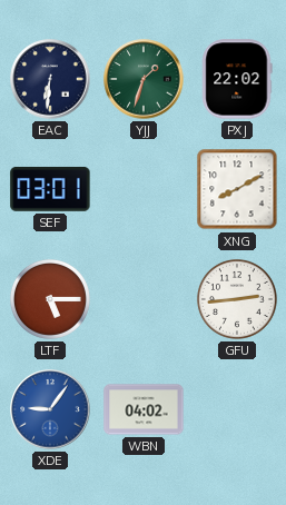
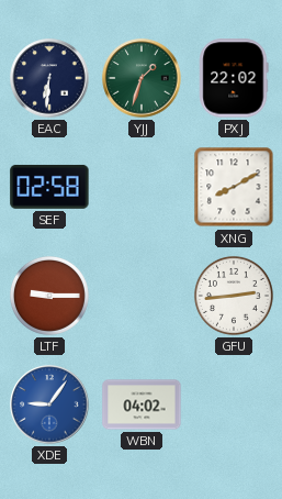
SEF: 03:01 -> 02:58
LTF: 5:15 -> 9:15
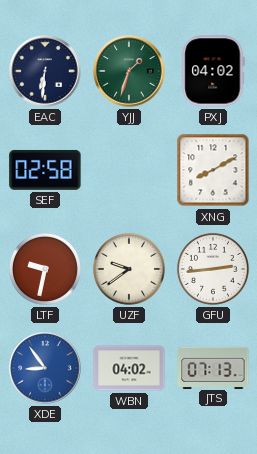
PXJ: 22:02 -> 04:02
LTF: 9:15 -> 9:32
UZF: none -> 9:39
XDE: 9:06 -> 8:54
JTS: none -> 07:13
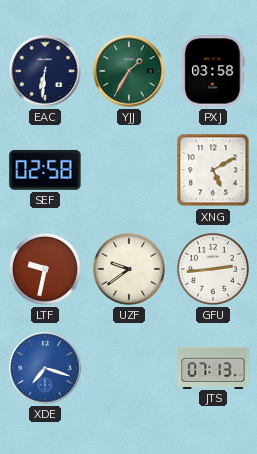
YJJ: 1:33 -> 1:35
PXJ: 04:02 -> 03:58
XNG: 8:10 -> 5:10
XDE: 8:54 -> 7:18
WBN: 04:02 -> none
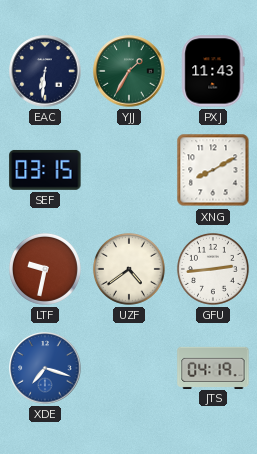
PXJ: 03:58 -> 11:43
SEF: 02:58 -> 03:15
XNG: 5:10 -> 8:10
UZF: 9:39 -> 4:39
JTS: 07:13 -> 04:19
